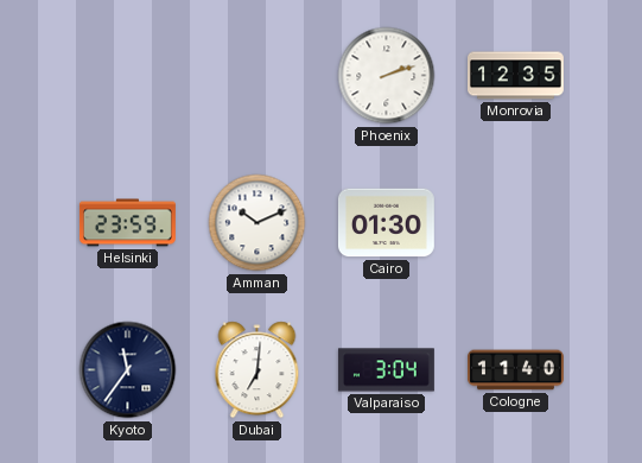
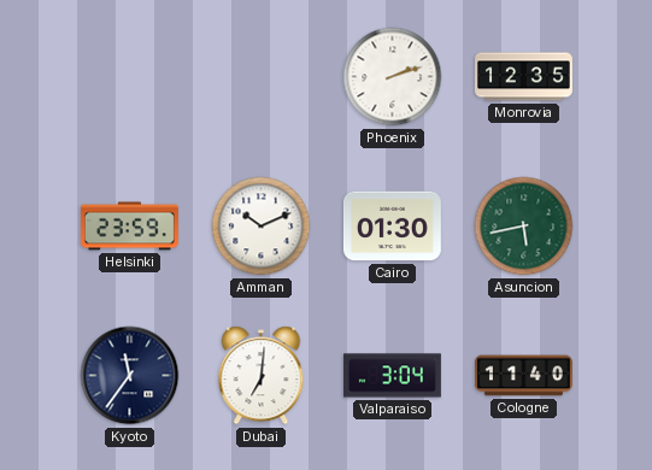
Asuncion: none -> 5:43
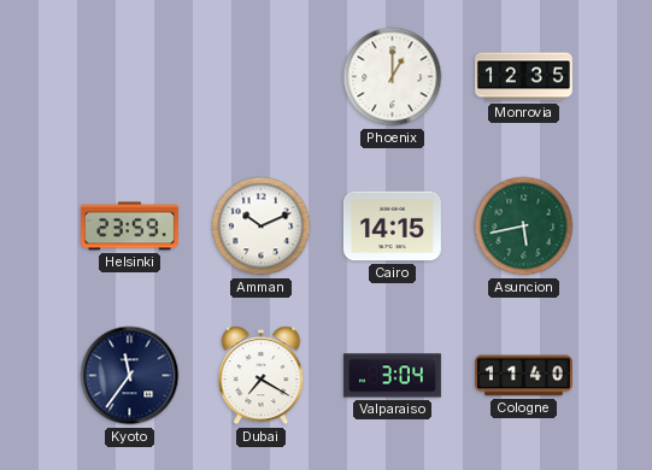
Phoenix: 2:12 -> 1:00
Cairo: 01:30 -> 14:15
Dubai: 7:01 -> 7:20
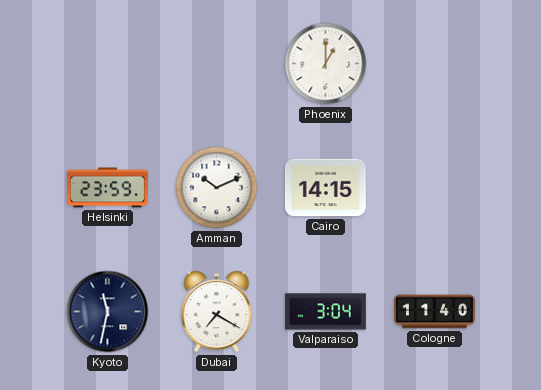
Monrovia: 12:35 -> none
Asuncion: 5:43 -> none
Kyoto: 11:36 -> 11:32
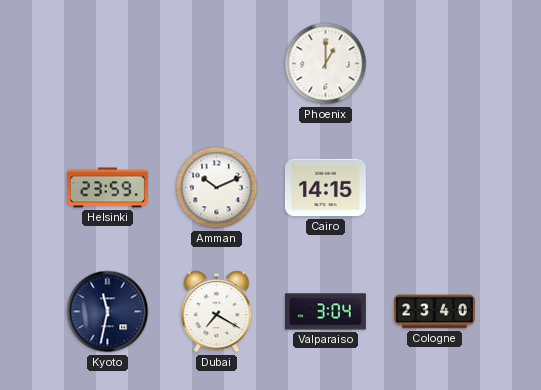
Cologne: 11:40 -> 23:40
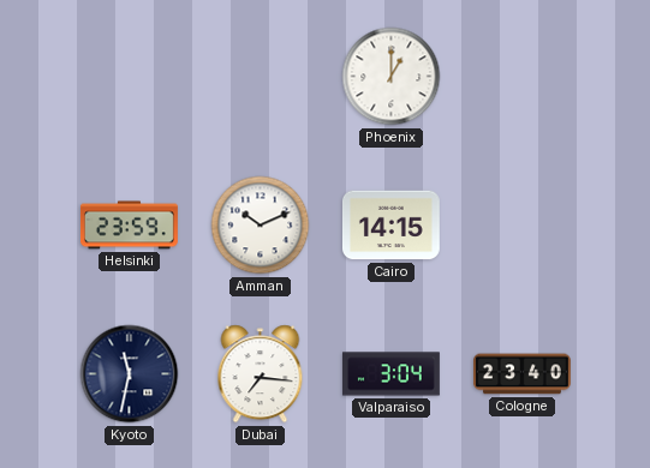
Dubai: 7:20 -> 7:16
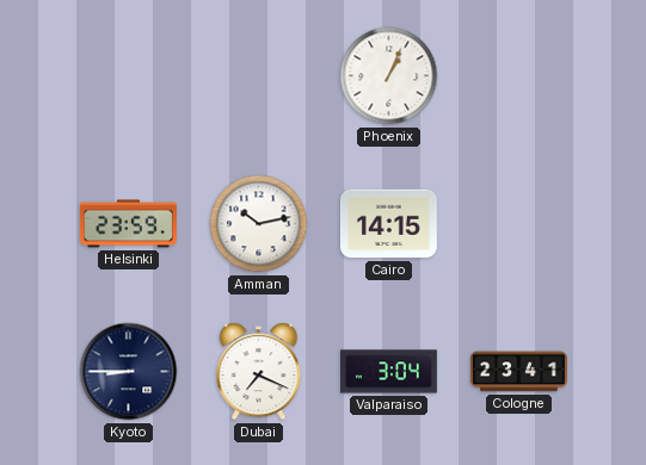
Phoenix: 1:00 -> 1:04
Amman: 10:11 -> 10:13
Kyoto: 11:32 -> 8:45
Dubai: 7:16 -> 7:19
Cologne: 23:40 -> 23:41
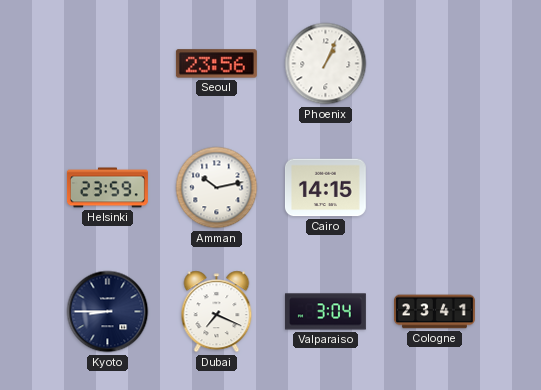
Seoul: none -> 23:56
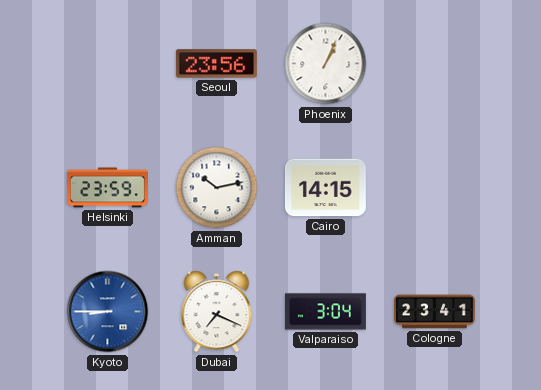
Kyoto dial: navy -> blue
